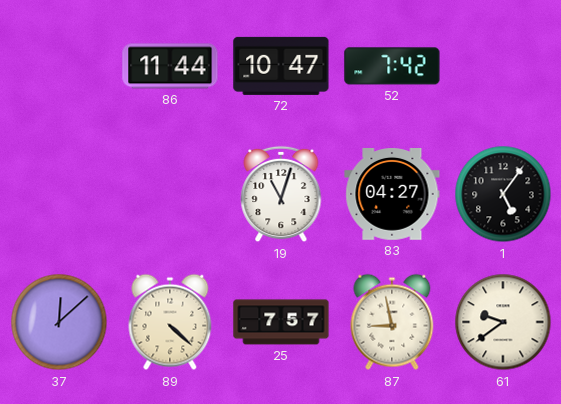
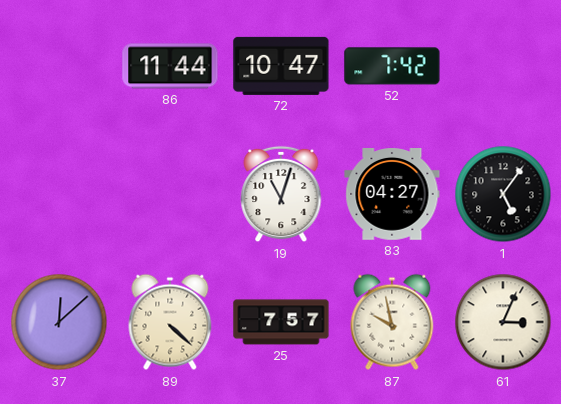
87: 8:58 -> 9:58
61: 9:39 -> 3:04
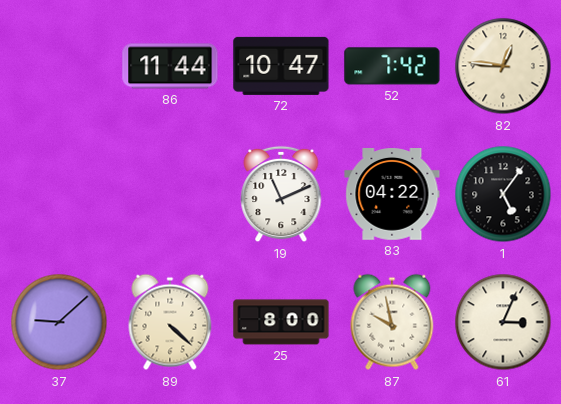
82: none -> 12:46
19: 11:03 -> 11:11
83: 04:27 -> 04:22
37: 12:08 -> 9:08
25: 7:57 -> 8:00
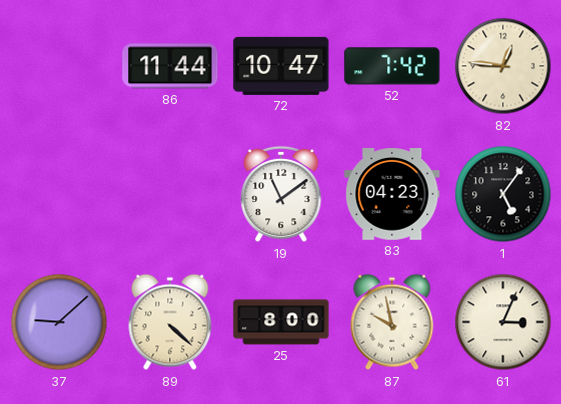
19: 11:11 -> 11:09
83: 04:22 -> 04:23
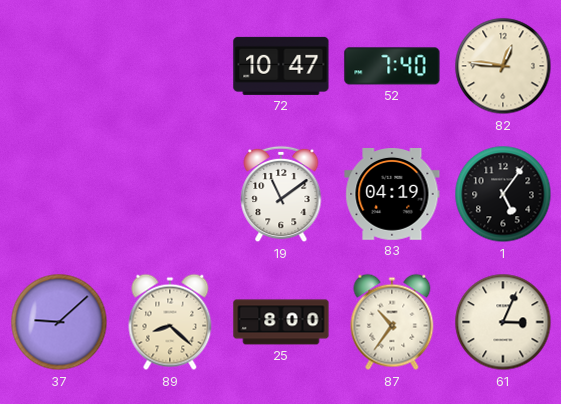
86: 11:44 -> none
52: 7:42 -> 7:40
83: 04:23 -> 04:19
89: 4:22 -> 8:22
87: 9:58 -> 10:36
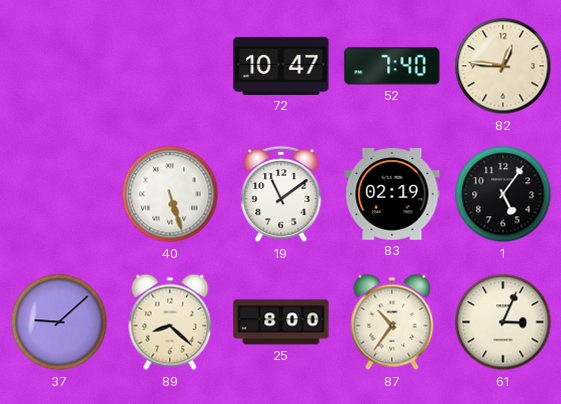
40: none -> 5:27
83: 04:19 -> 02:19
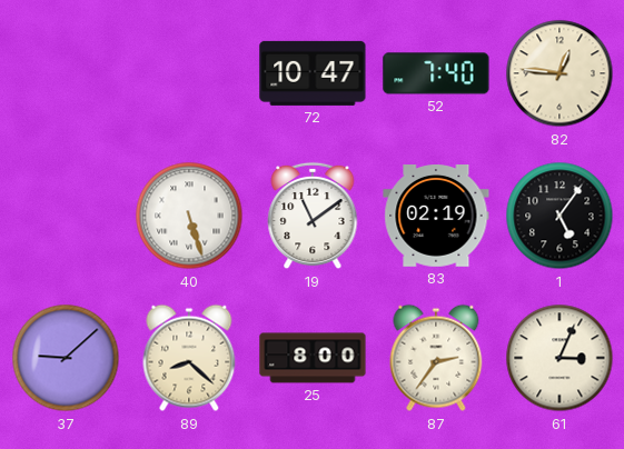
87: 10:36 -> 2:36
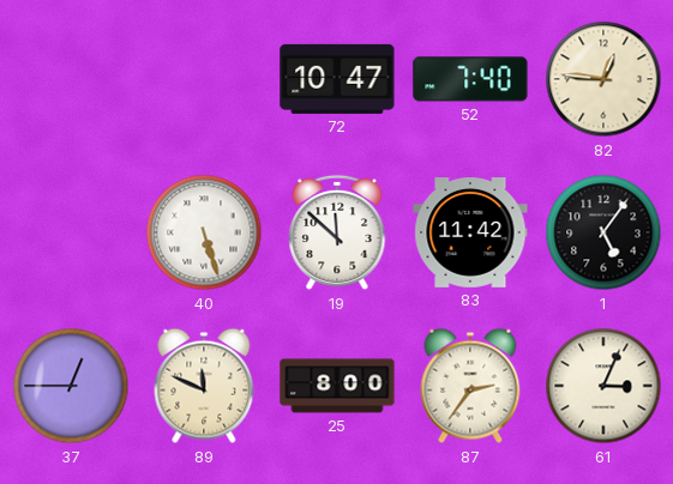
19: 11:09 -> 11:52
83: 02:19 -> 11:42
37: 9:08 -> 12:45
89: 8:22 -> 11:49
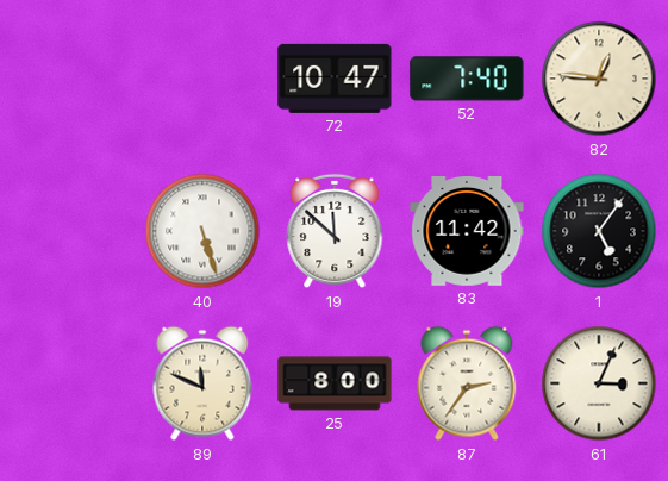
37: 12:45 -> none
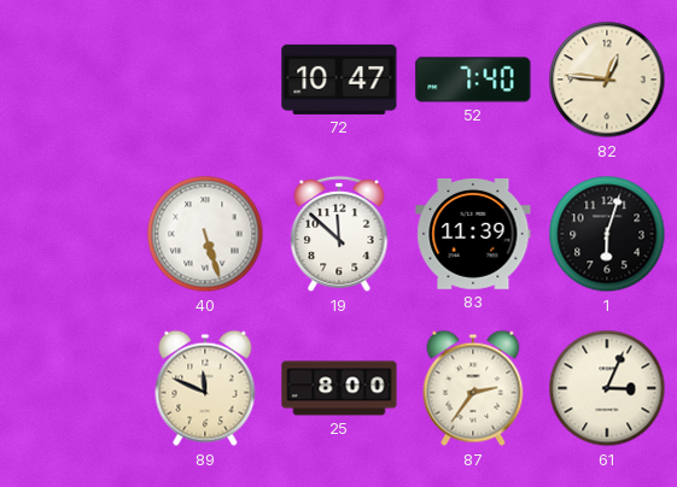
83: 11:42 -> 11:39
1: 5:06 -> 6:03
